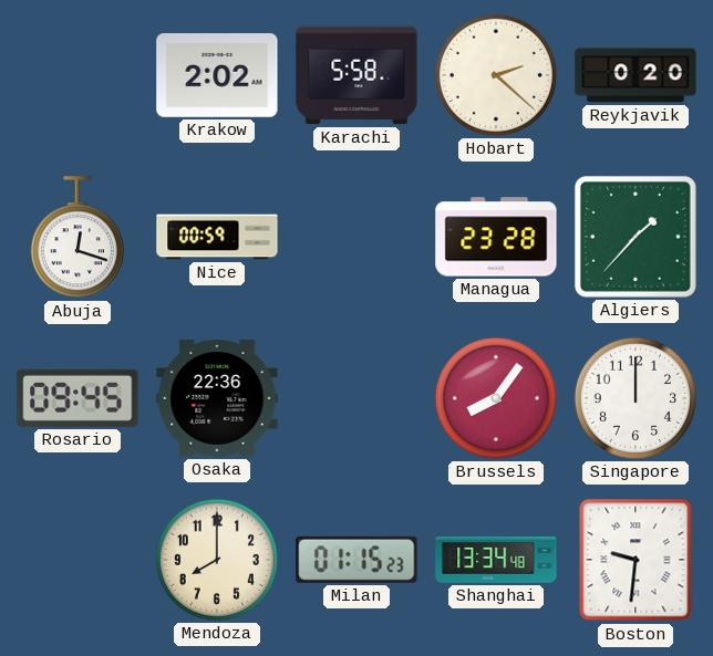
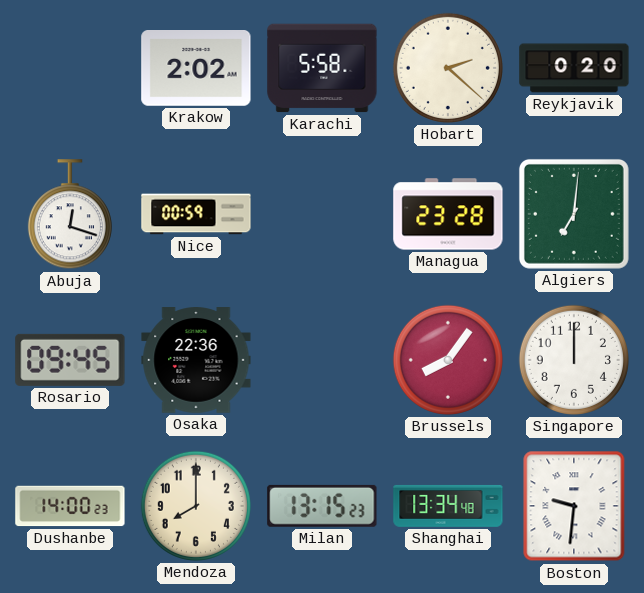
Algiers: 1:37 -> 7:01
Dushanbe: none -> 14:00
Milan: 01:15 -> 13:15
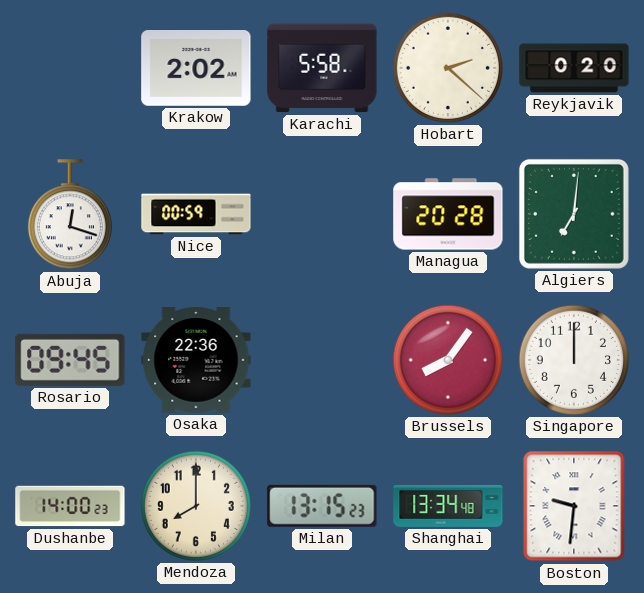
Managua: 23:28 -> 20:28
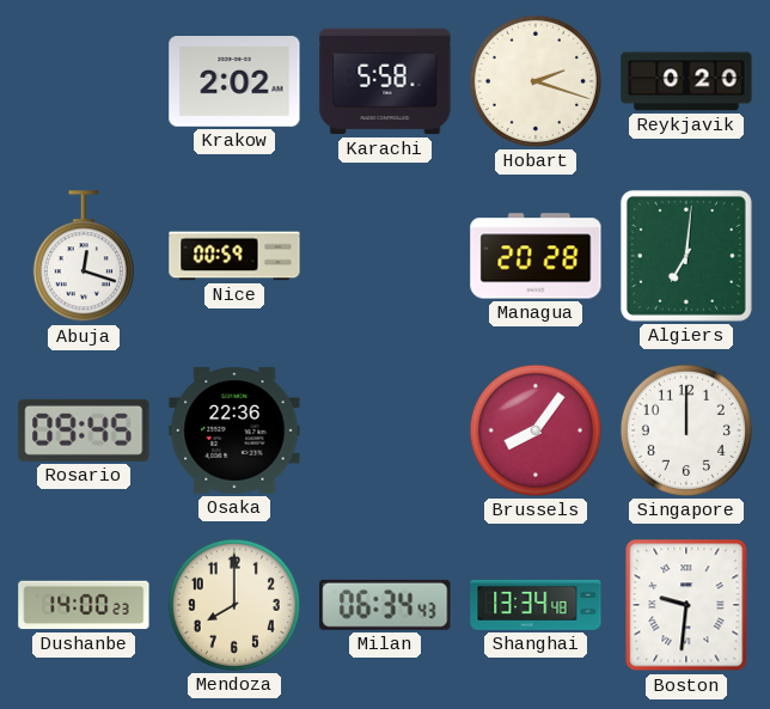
Hobart: 2:22 -> 2:18
Milan: 13:15 -> 06:34
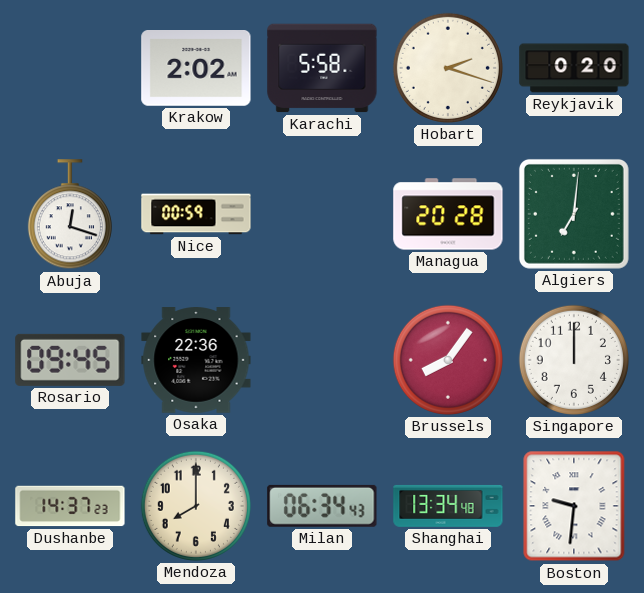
Dushanbe: 14:00 -> 14:37
